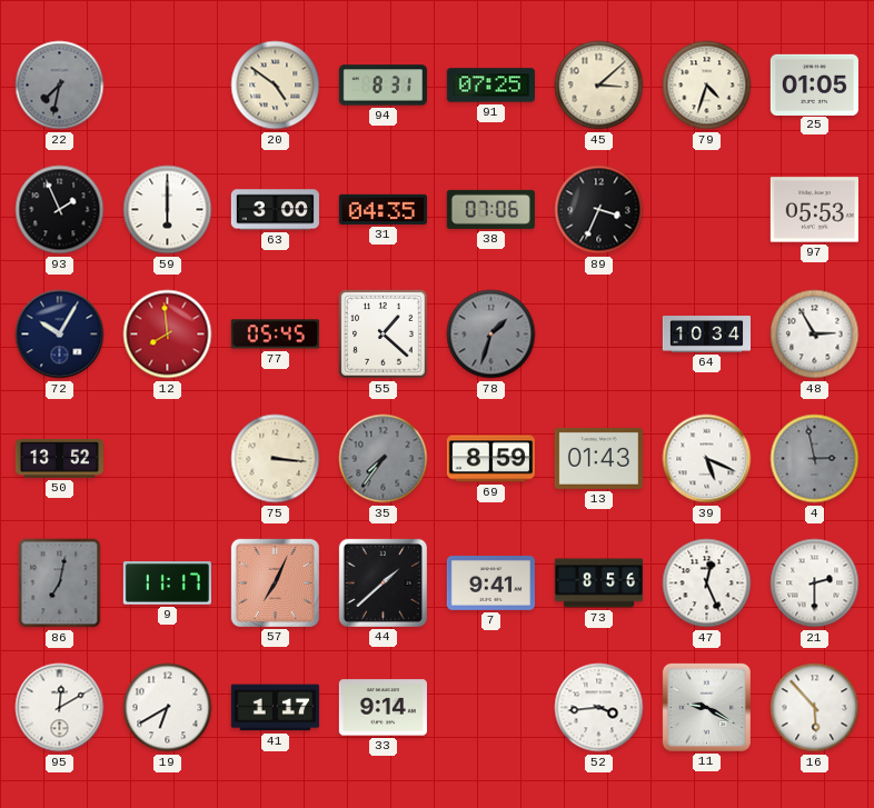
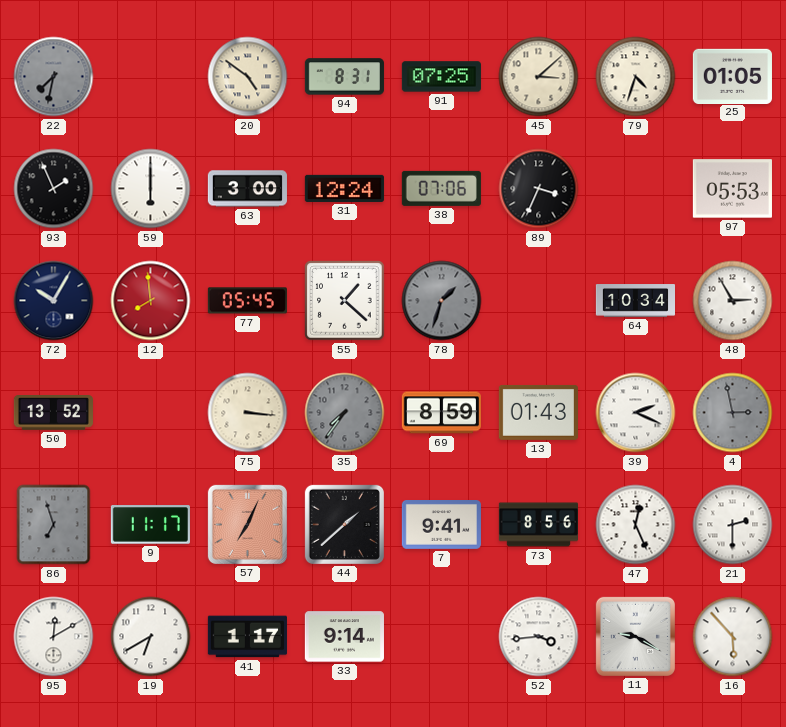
31: 04:35 -> 12:24
39: 5:19 -> 2:19
86: 7:02 -> 6:57
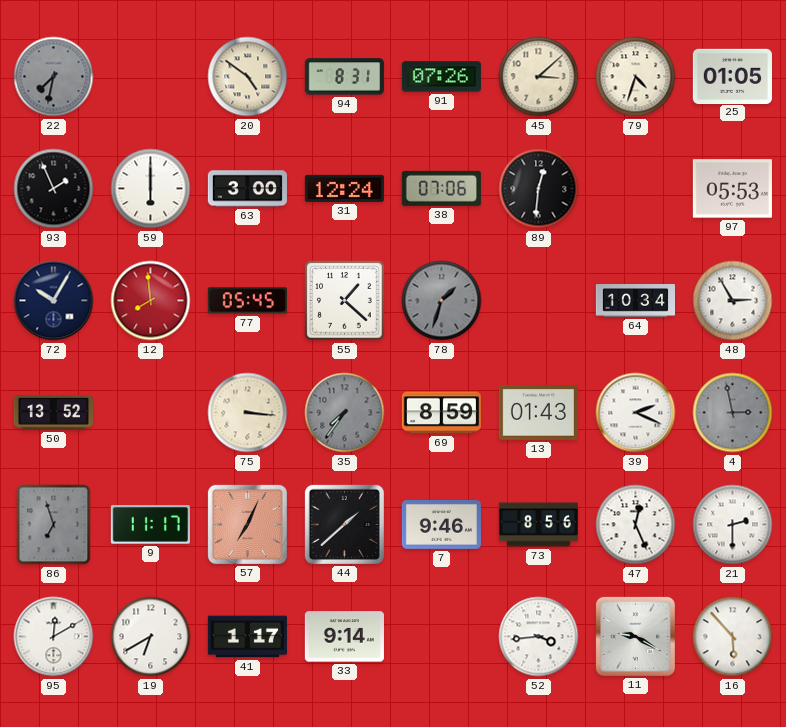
91: 07:25 -> 07:26
89: 3:34 -> 12:31
7: 9:41 -> 9:46
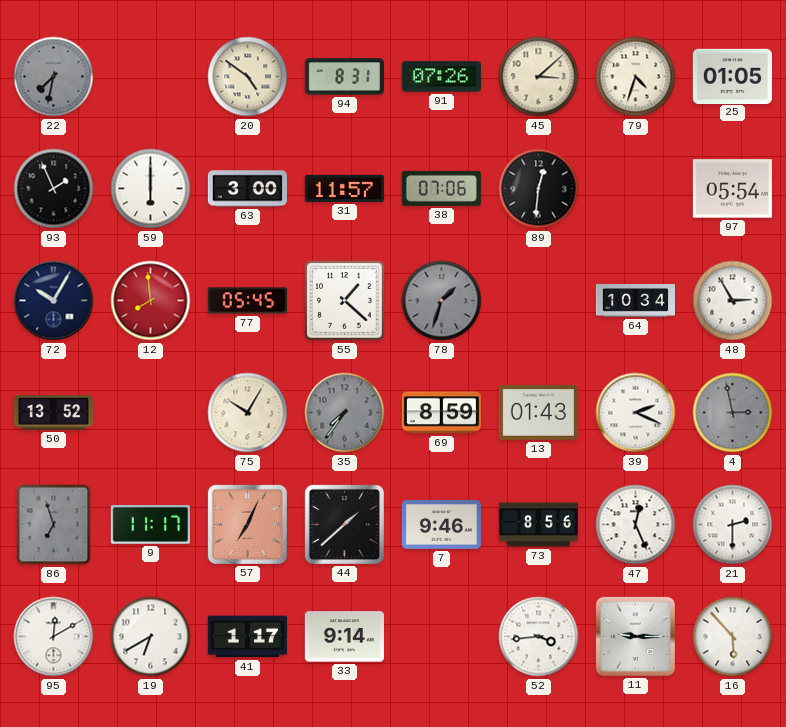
31: 12:24 -> 11:57
97: 05:53 -> 05:54
75: 3:16 -> 10:05
11: 9:20 -> 9:15
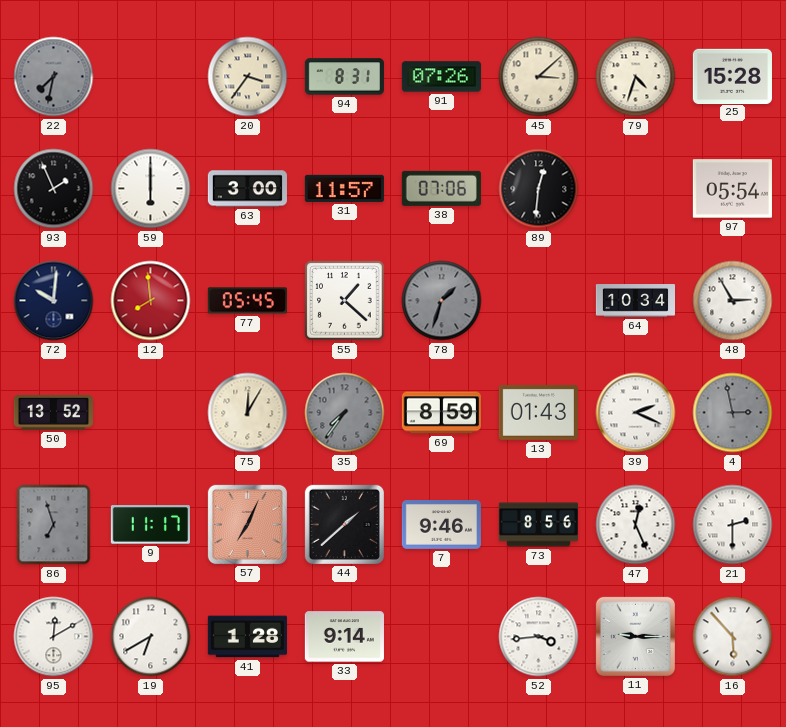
20: 4:51 -> 3:36
25: 01:05 -> 15:28
72: 10:05 -> 10:01
75: 10:05 -> 12:05
41: 1:17 -> 1:28
